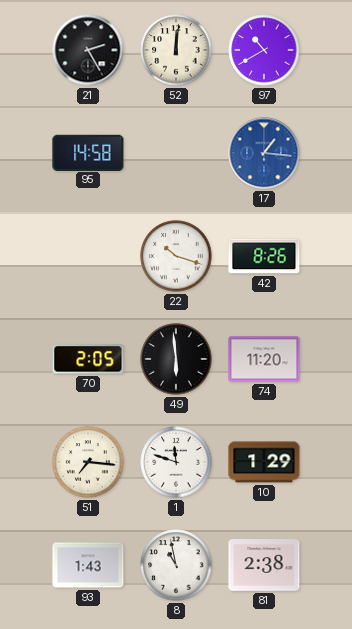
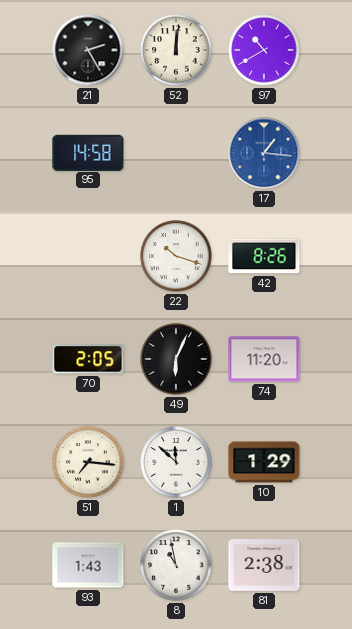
49: 5:59 -> 6:04
1: 11:48 -> 11:52
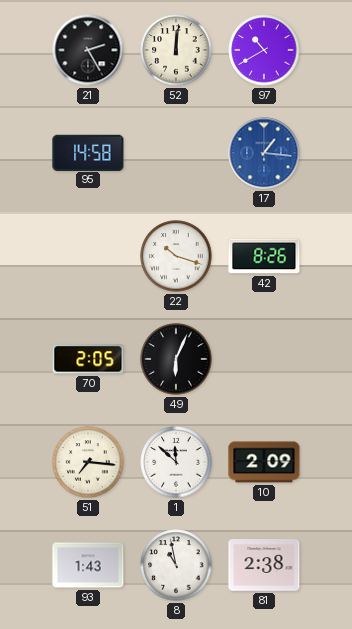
74: 11:20 -> none
10: 1:29 -> 2:09
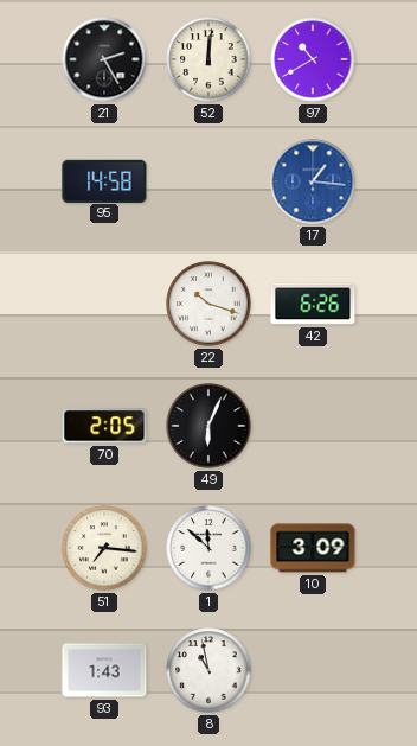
42: 8:26 -> 6:26
10: 2:09 -> 3:09
81: 2:38 -> none
